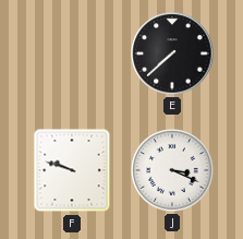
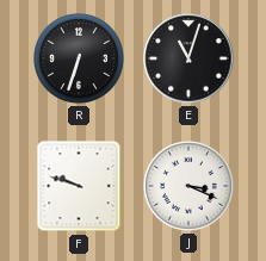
R: none -> 6:33
E: 7:38 -> 11:03
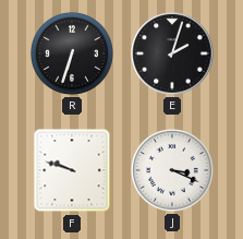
E: 11:03 -> 2:03
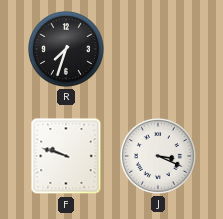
R: 6:33 -> 7:33
E: 2:03 -> none
